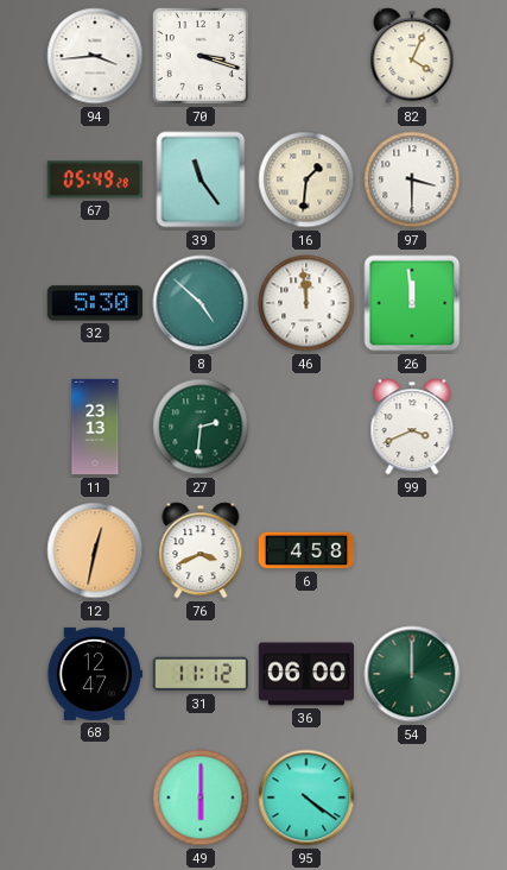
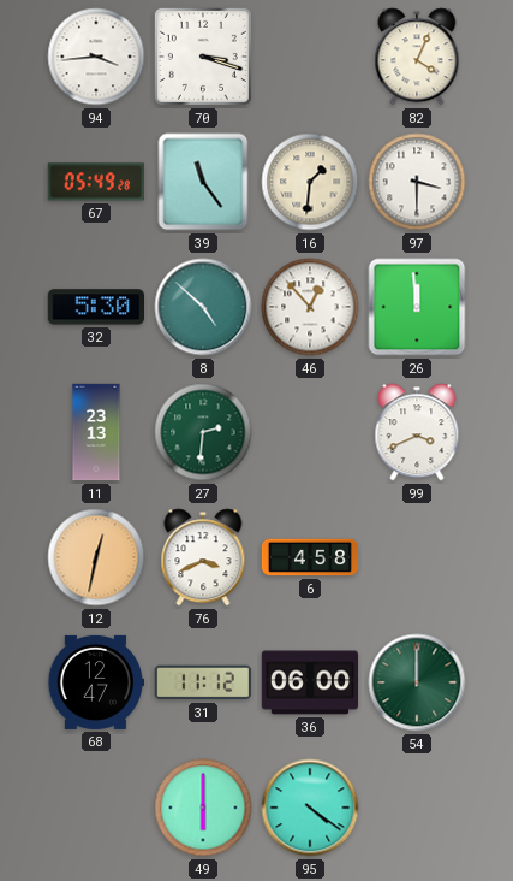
46: 11:59 -> 12:53
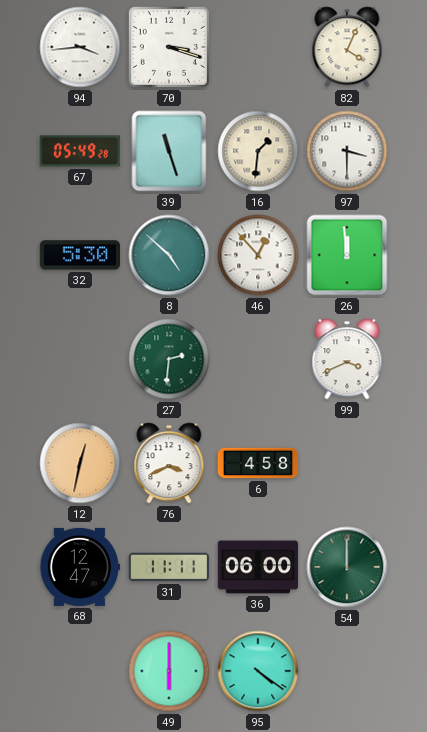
39: 11:24 -> 11:27
11: 23:13 -> none
31: 11:12 -> 11:11
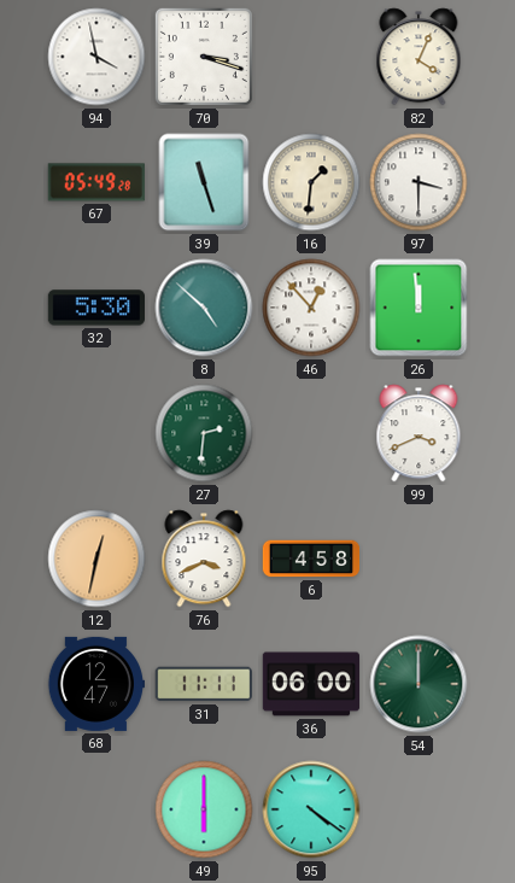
94: 3:44 -> 3:58
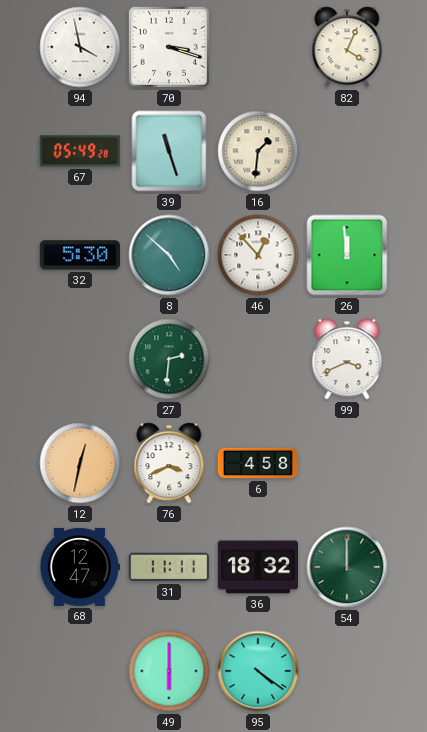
97: 3:30 -> none
36: 06:00 -> 18:32
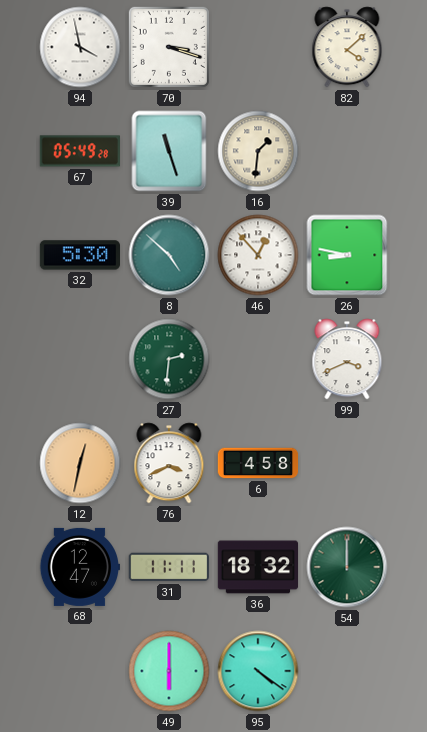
82: 4:04 -> 4:08
26: 11:59 -> 8:47
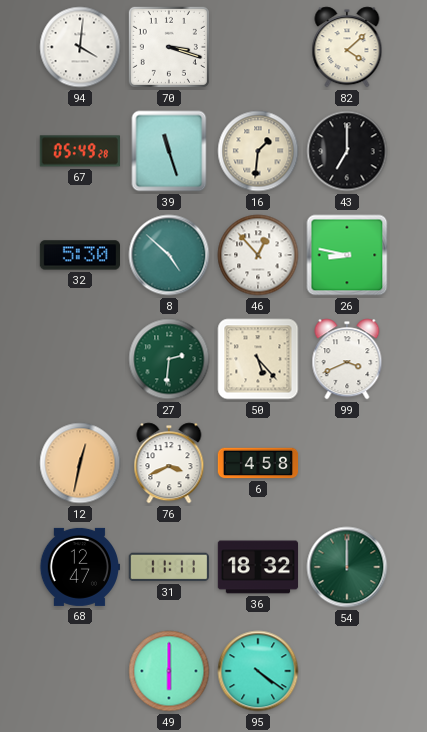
94: 3:58 -> 4:01
43: none -> 7:00
50: none -> 5:23
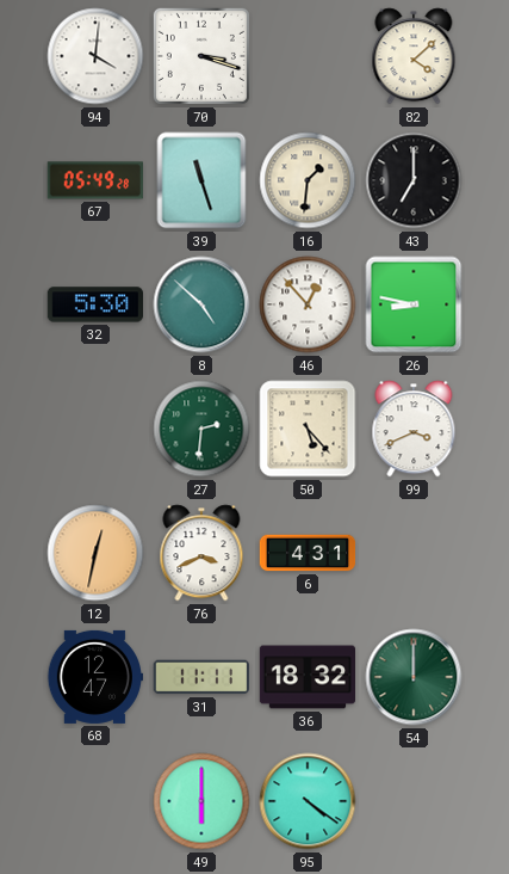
6: 4:58 -> 4:31
